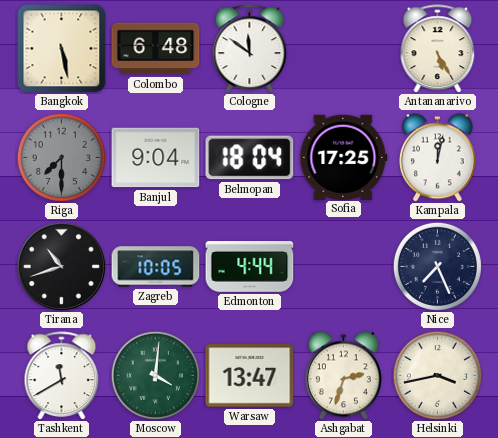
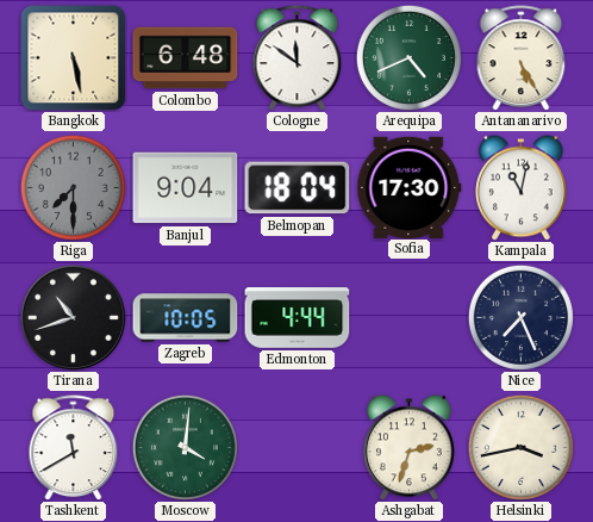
Arequipa: none -> 4:41
Sofia: 17:25 -> 17:30
Kampala: 12:02 -> 11:02
Warsaw: 13:47 -> none
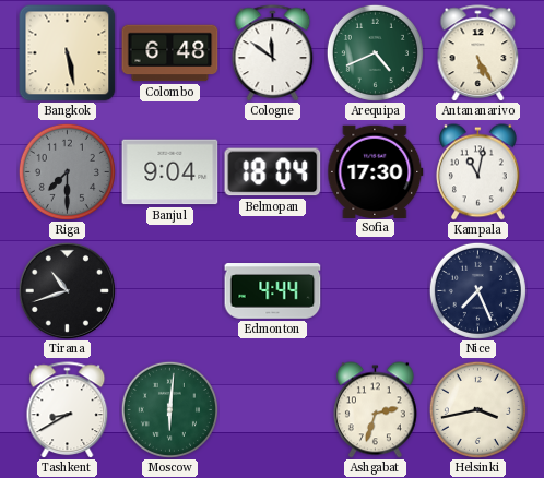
Zagreb: 10:05 -> none
Tashkent: 11:40 -> 8:40
Moscow: 4:01 -> 6:01
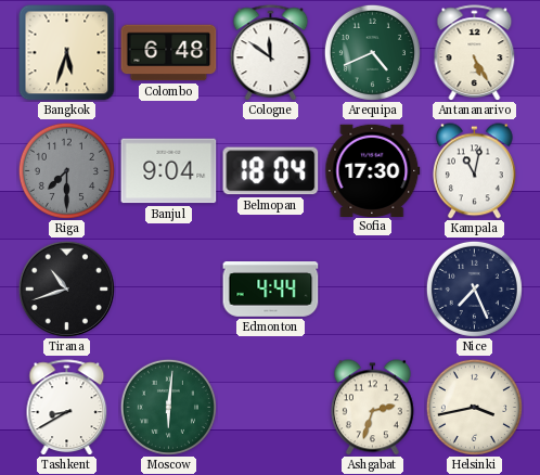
Bangkok: 5:28 -> 5:33
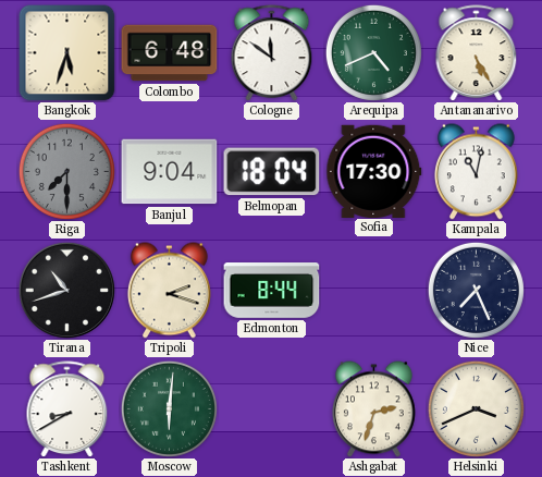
Tripoli: none -> 2:18
Edmonton: 4:44 -> 8:44
Helsinki: 3:43 -> 3:41
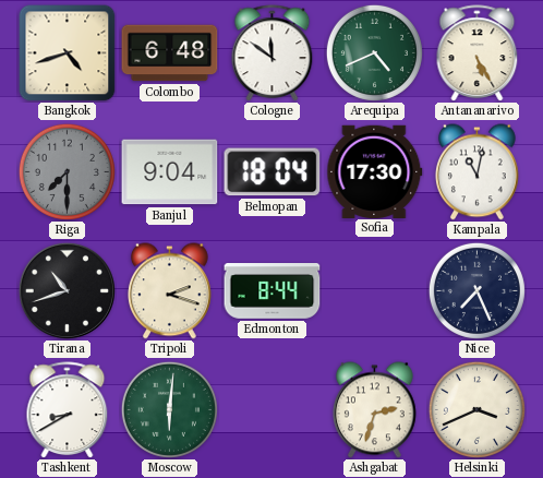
Bangkok: 5:33 -> 4:42
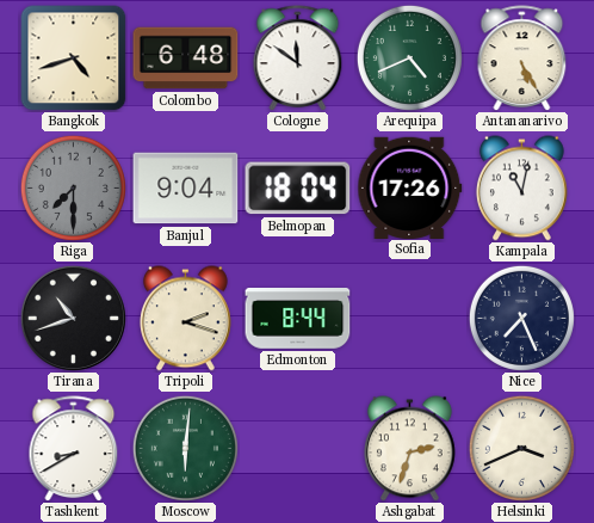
Sofia: 17:30 -> 17:26
